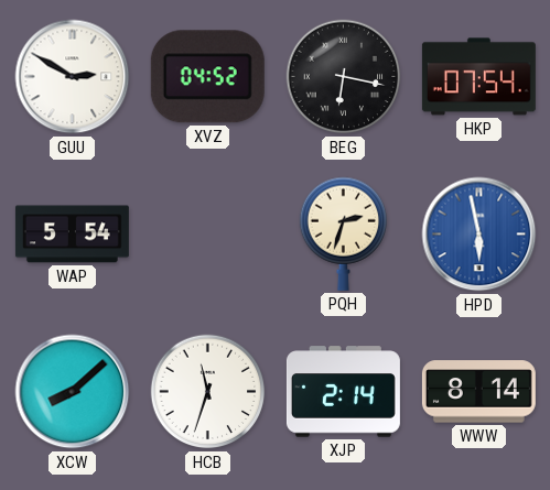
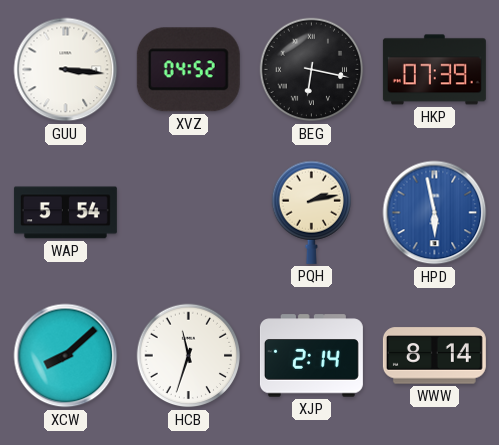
GUU: 2:50 -> 3:16
HKP: 07:54 -> 07:39
PQH: 2:33 -> 2:13
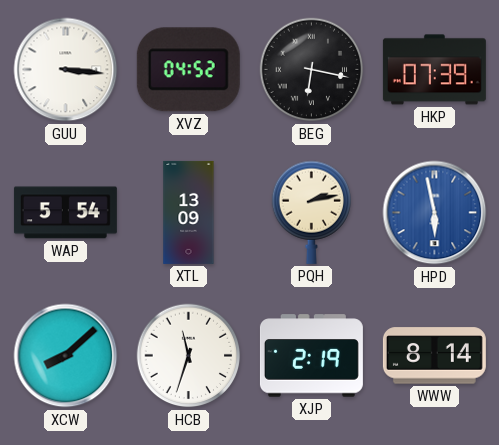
XTL: none -> 13:09
XJP: 2:14 -> 2:19
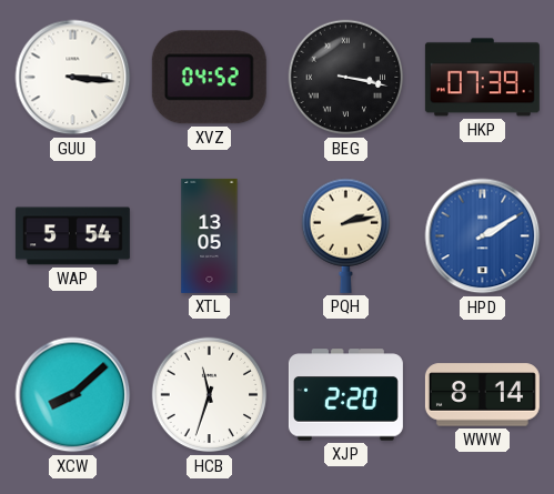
BEG: 6:17 -> 3:17
XTL: 13:09 -> 13:05
HPD: 5:58 -> 2:10
XJP: 2:19 -> 2:20
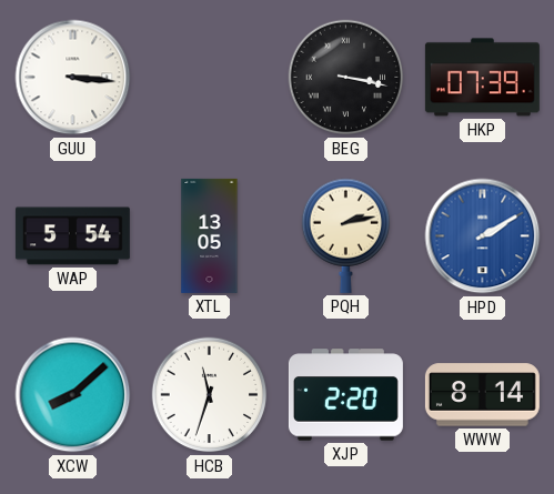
XVZ: 04:52 -> none
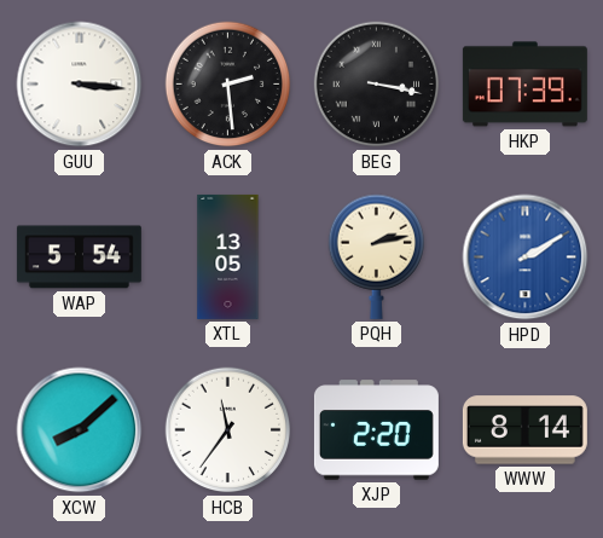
ACK: none -> 2:29
HCB: 11:33 -> 11:36
